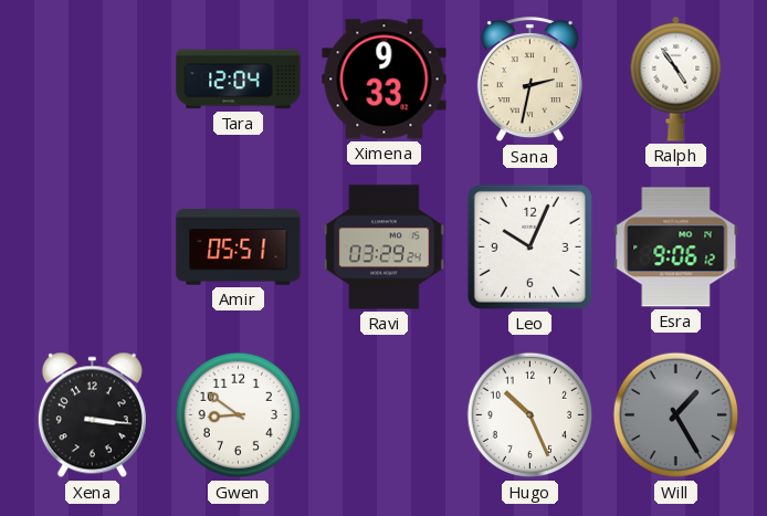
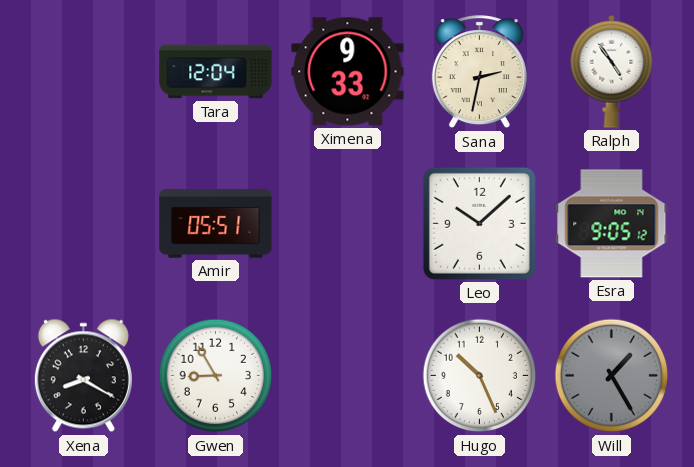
Ravi: 03:29 -> none
Leo: 10:04 -> 10:08
Esra: 9:06 -> 9:05
Xena: 3:16 -> 8:20
Gwen: 8:51 -> 8:55
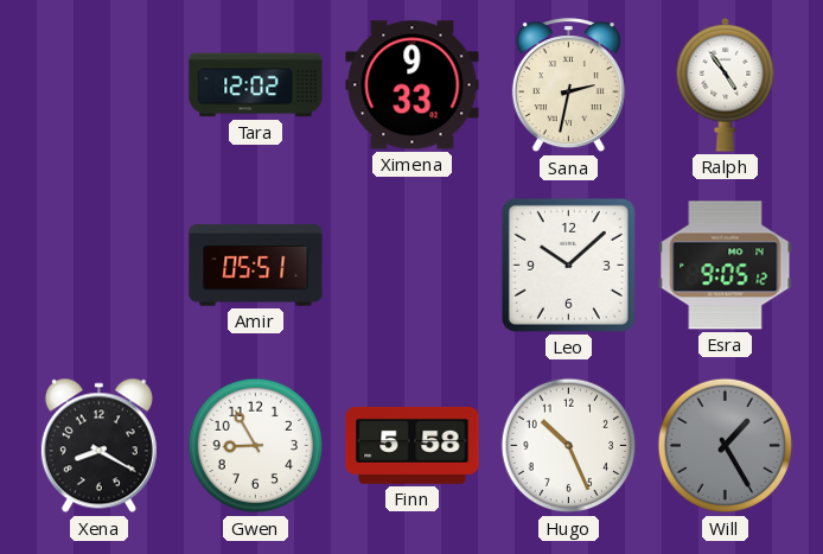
Tara: 12:04 -> 12:02
Finn: none -> 5:58
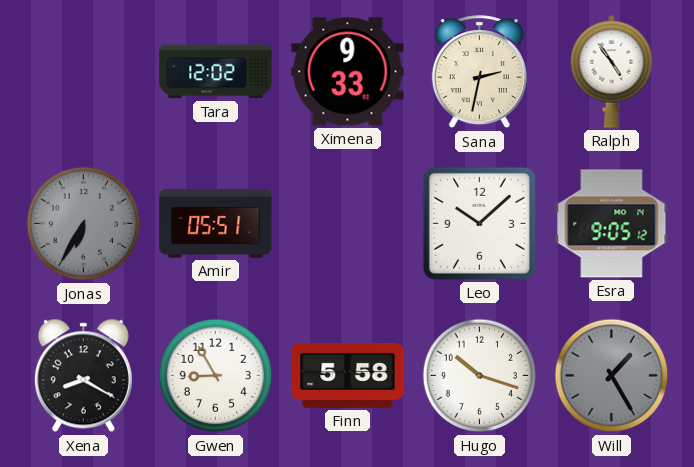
Jonas: none -> 6:35
Hugo: 10:26 -> 10:18
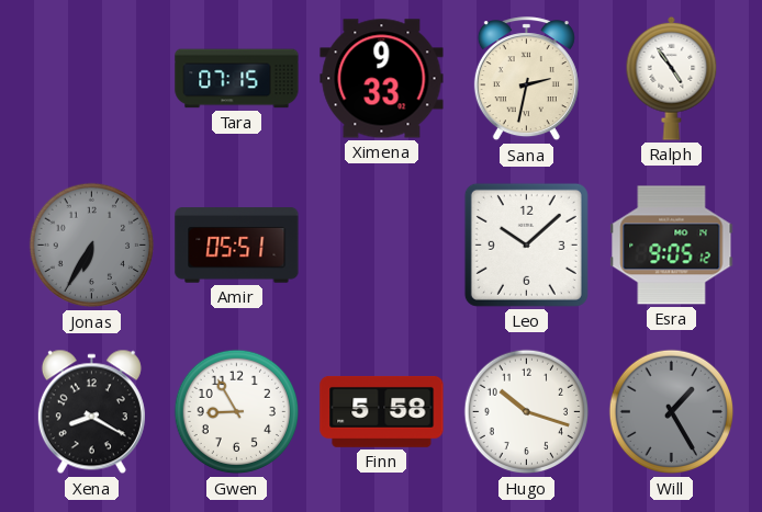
Tara: 12:02 -> 07:15
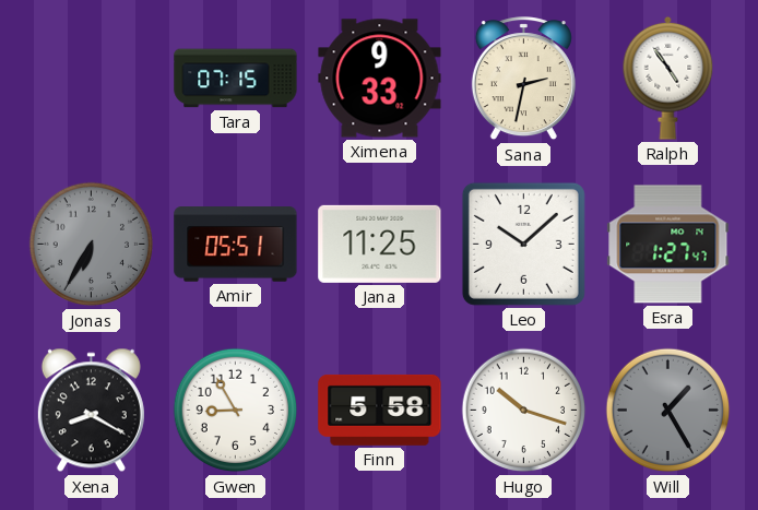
Jana: none -> 11:25
Esra: 9:05 -> 1:27
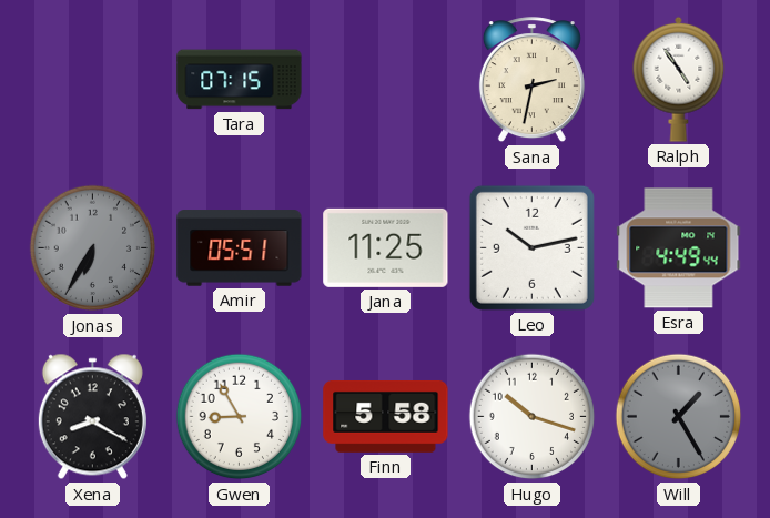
Ximena: 9:33 -> none
Leo: 10:08 -> 10:13
Esra: 1:27 -> 4:49
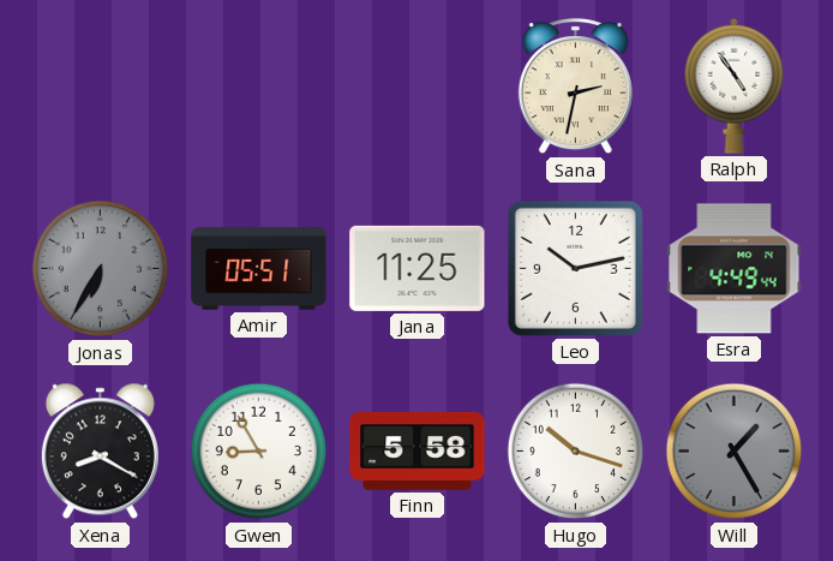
Tara: 07:15 -> none
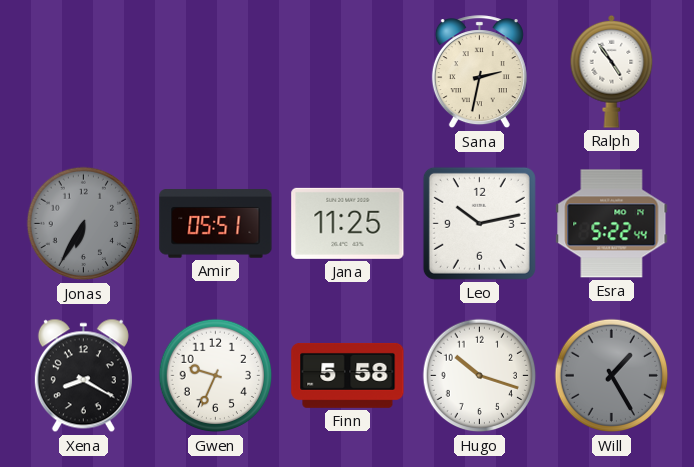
Esra: 4:49 -> 5:22
Gwen: 8:55 -> 9:34
